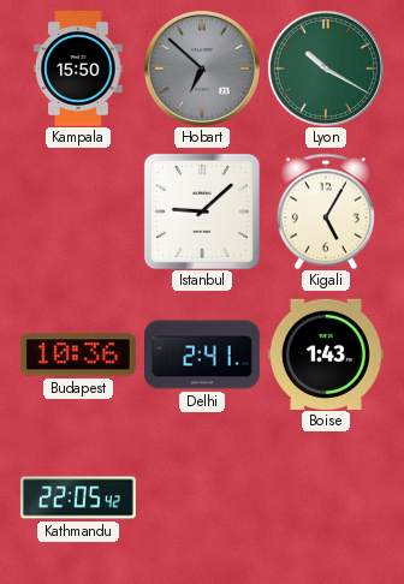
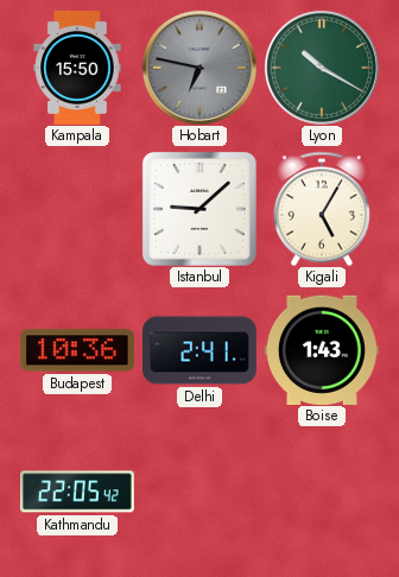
Hobart: 6:52 -> 6:47
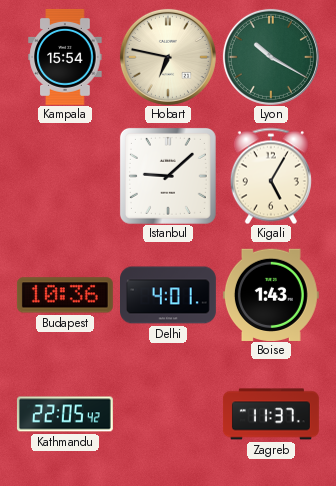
Kampala: 15:50 -> 15:54
Hobart dial: grey -> cream
Delhi: 2:41 -> 4:01
Zagreb: none -> 11:37
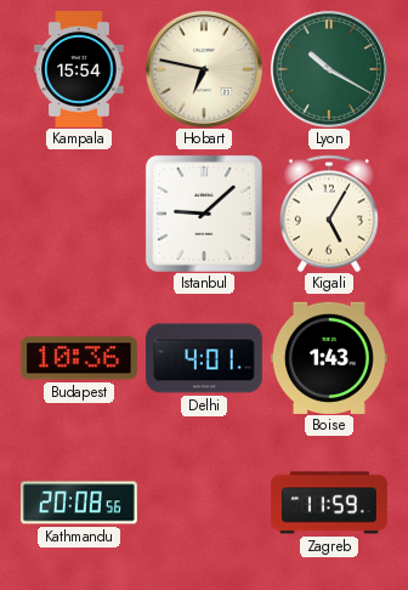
Kathmandu: 22:05 -> 20:08
Zagreb: 11:37 -> 11:59
